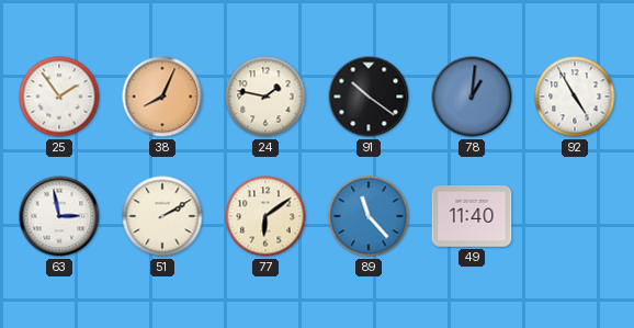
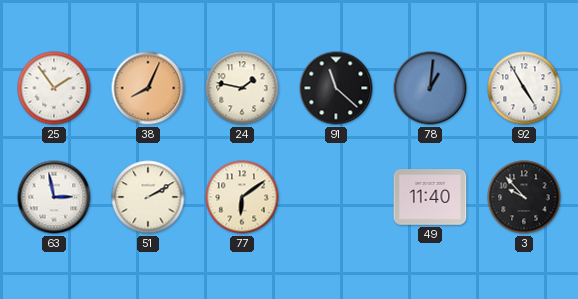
91: 10:21 -> 11:22
89: 11:23 -> none
3: none -> 9:53
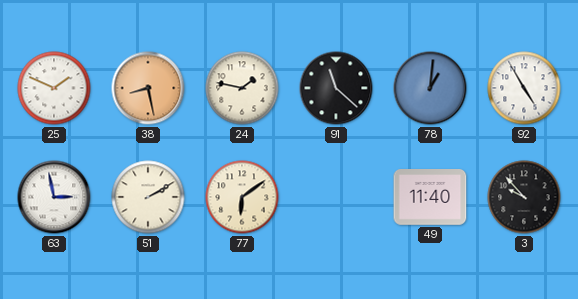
25: 1:54 -> 1:49
38: 8:04 -> 8:28
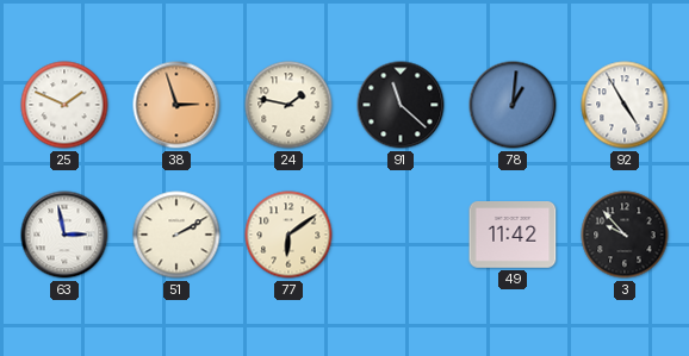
38: 8:28 -> 2:57
49: 11:40 -> 11:42
